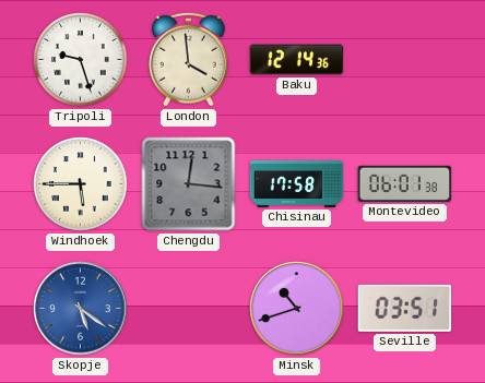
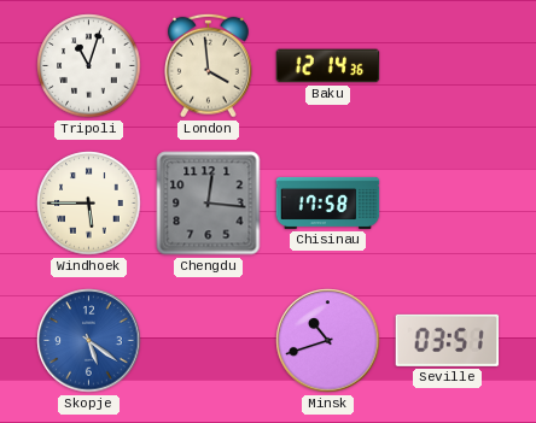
Tripoli: 9:27 -> 11:03
Montevideo: 06:01 -> none
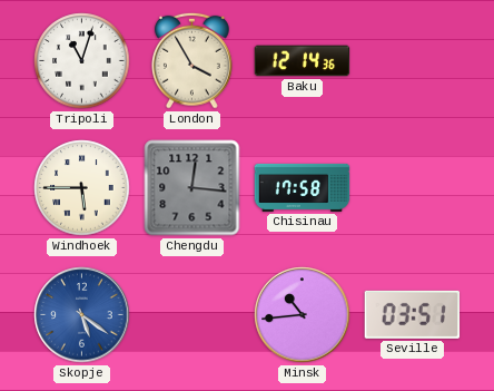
London: 3:59 -> 3:55
Minsk: 10:42 -> 10:44
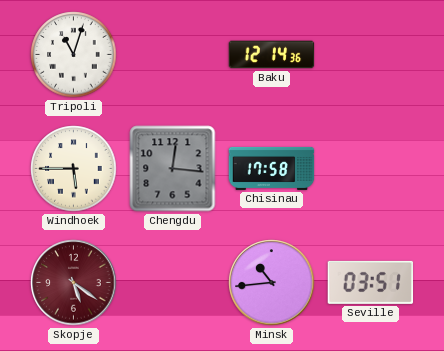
London: 3:55 -> none
Skopje dial: blue -> burgundy
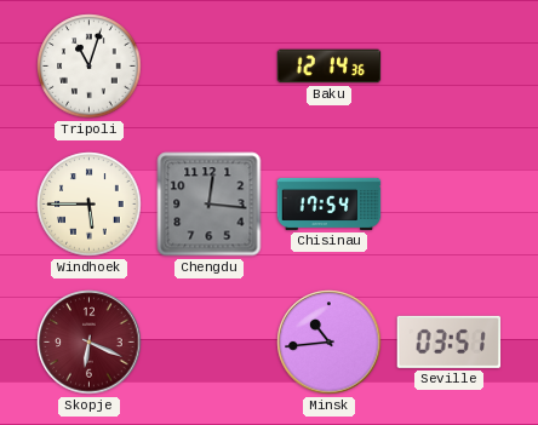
Chisinau: 17:58 -> 17:54
Skopje: 5:21 -> 6:19
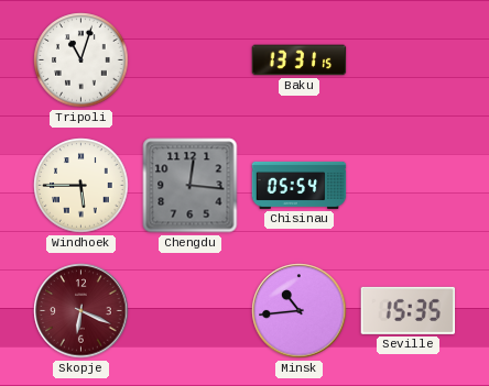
Baku: 12:14 -> 13:31
Chisinau: 17:54 -> 05:54
Seville: 03:51 -> 15:35
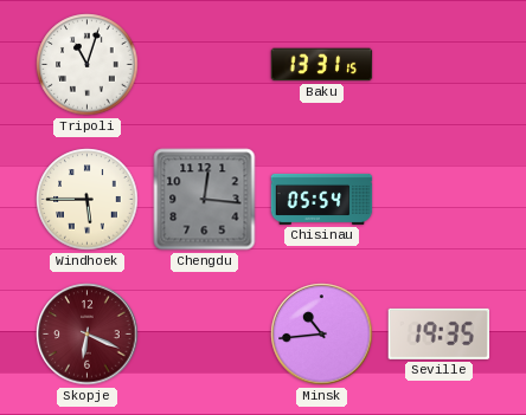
Seville: 15:35 -> 19:35
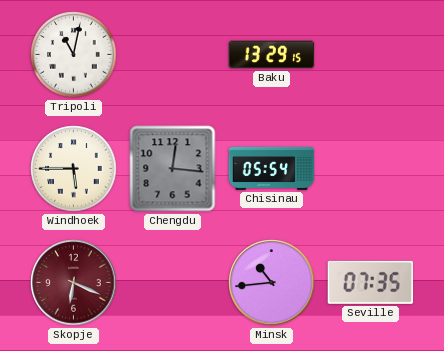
Tripoli: 11:03 -> 11:02
Baku: 13:31 -> 13:29
Seville: 19:35 -> 07:35
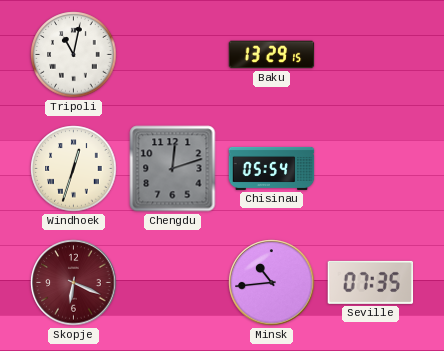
Windhoek: 5:45 -> 12:33
Chengdu: 12:16 -> 12:12
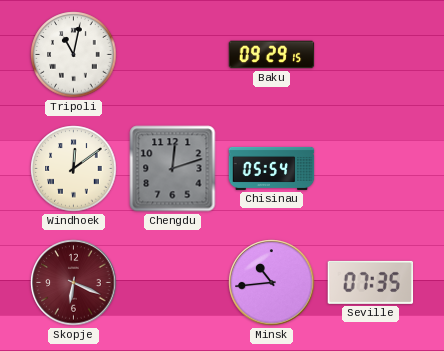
Baku: 13:29 -> 09:29
Windhoek: 12:33 -> 12:09
